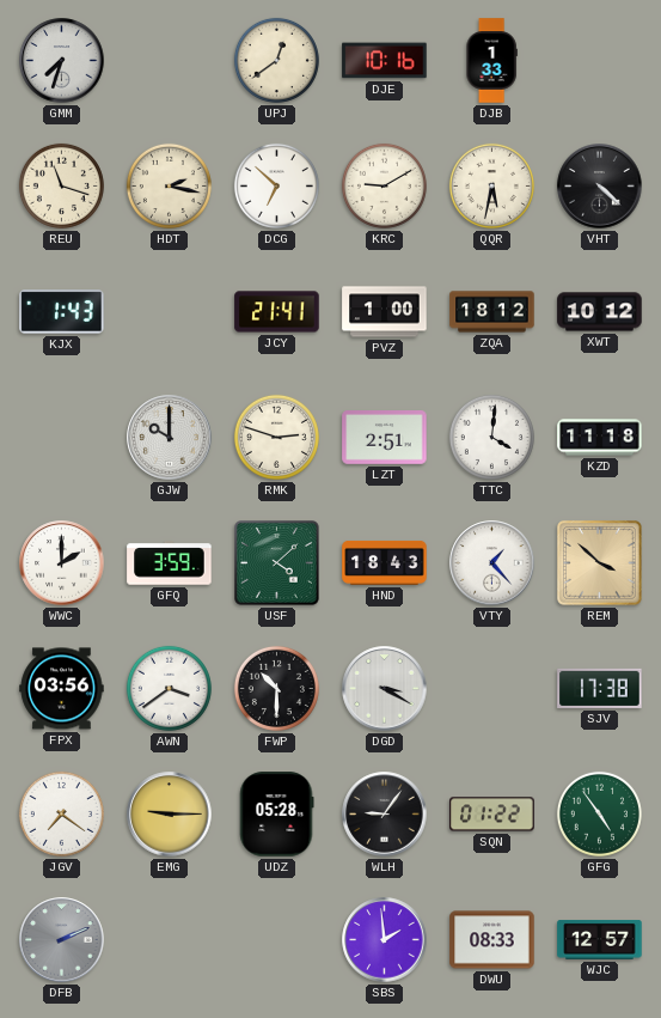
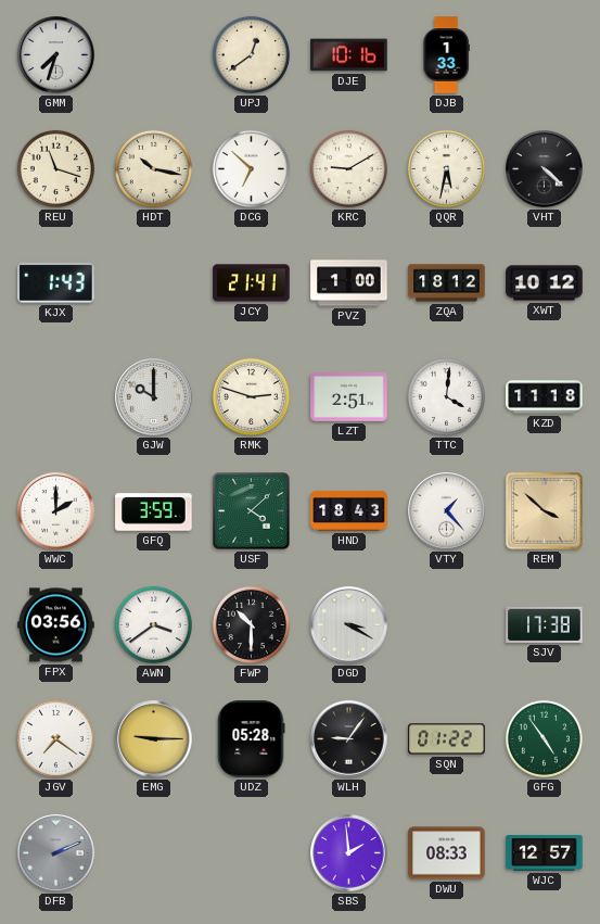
HDT: 2:17 -> 10:17
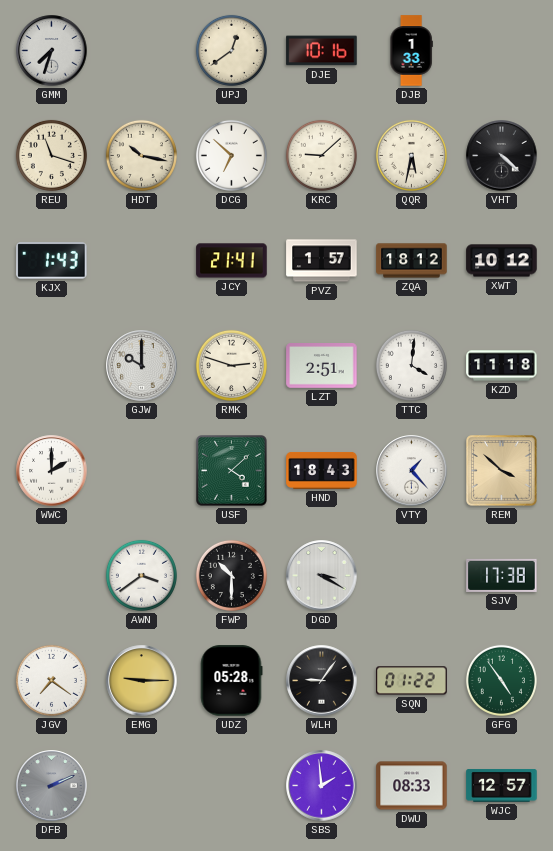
KRC: 9:10 -> 9:08
PVZ: 1:00 -> 1:57
GFQ: 3:59 -> none
FPX: 03:56 -> none
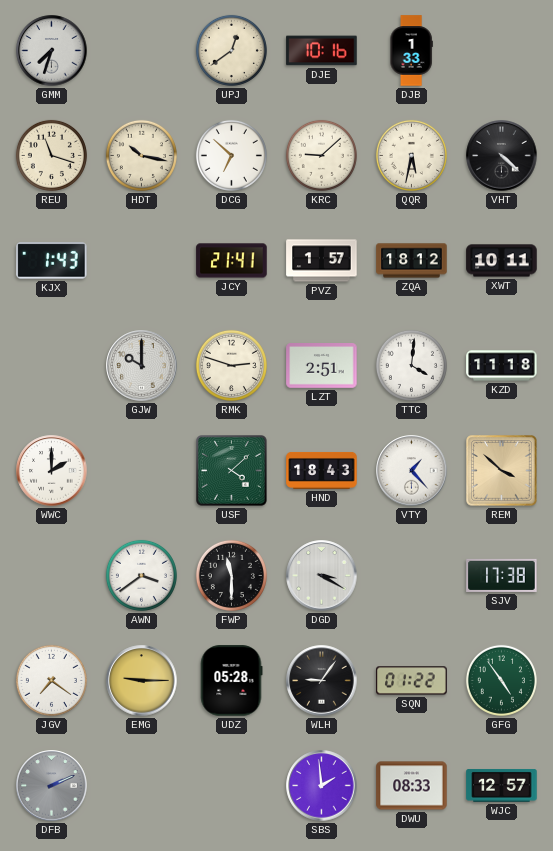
XWT: 10:12 -> 10:11
FWP: 10:30 -> 11:30
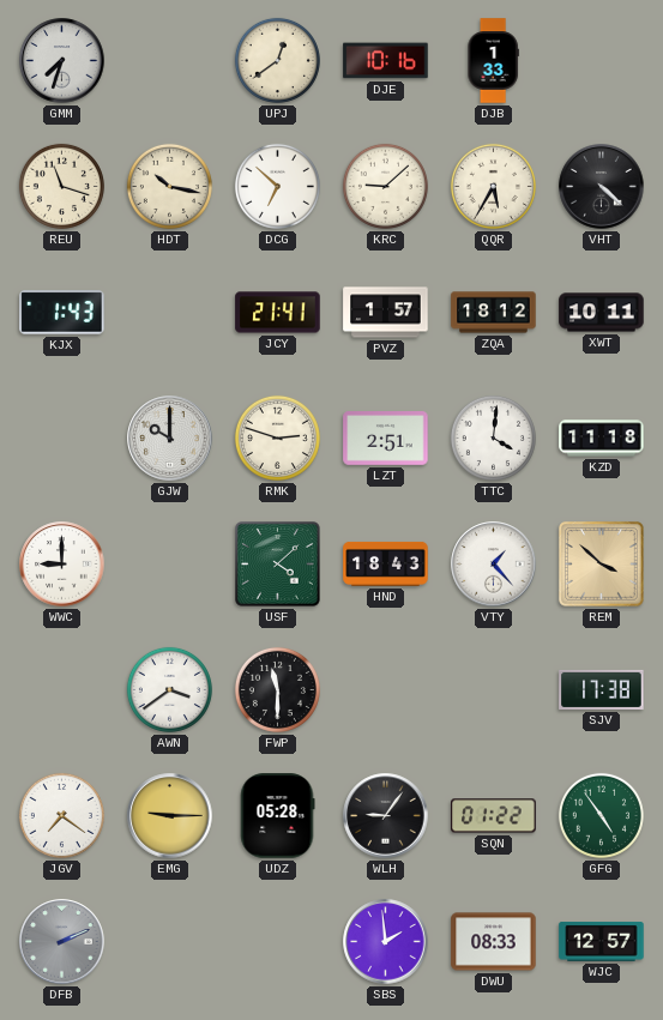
QQR: 5:32 -> 5:35
WWC: 2:00 -> 9:00
DGD: 3:20 -> none
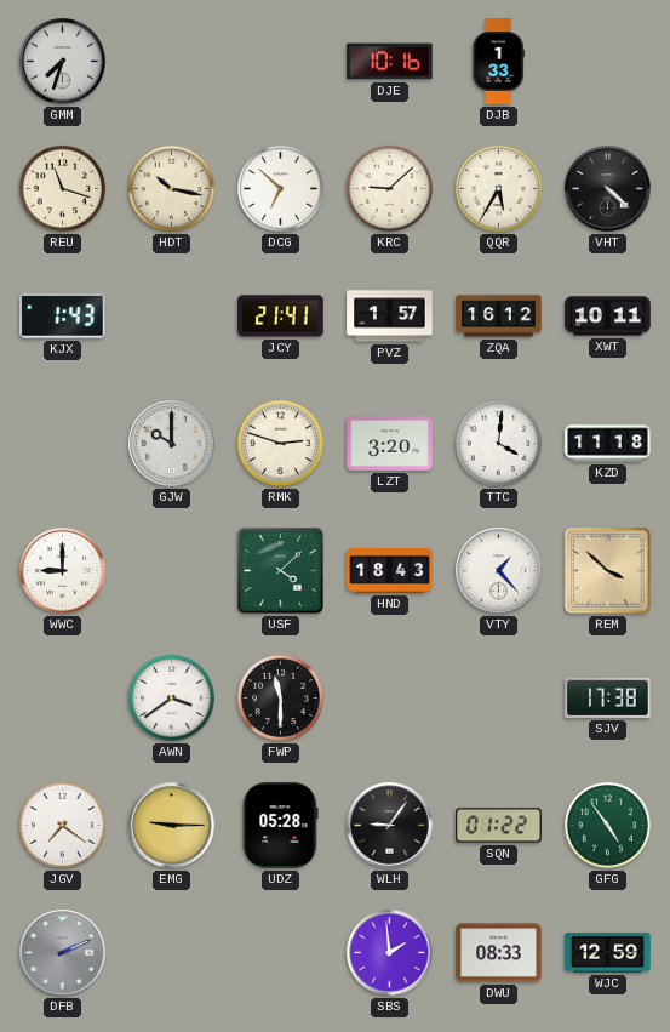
UPJ: 12:39 -> none
ZQA: 18:12 -> 16:12
LZT: 2:51 -> 3:20
WJC: 12:57 -> 12:59
